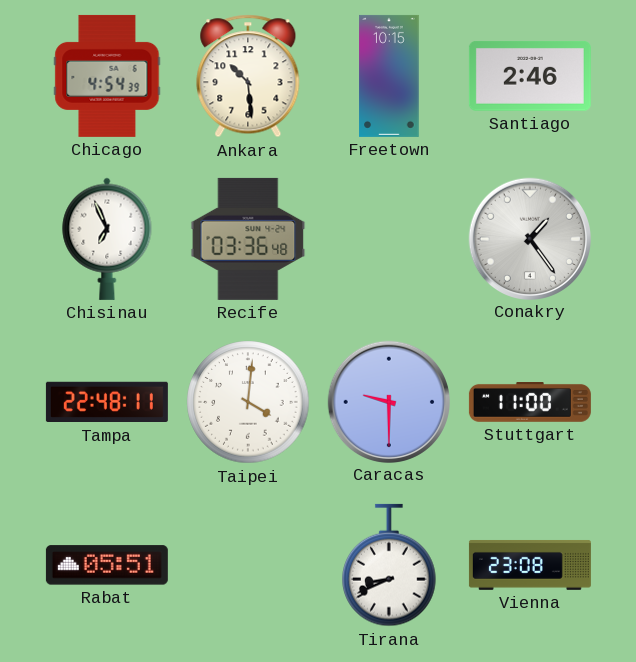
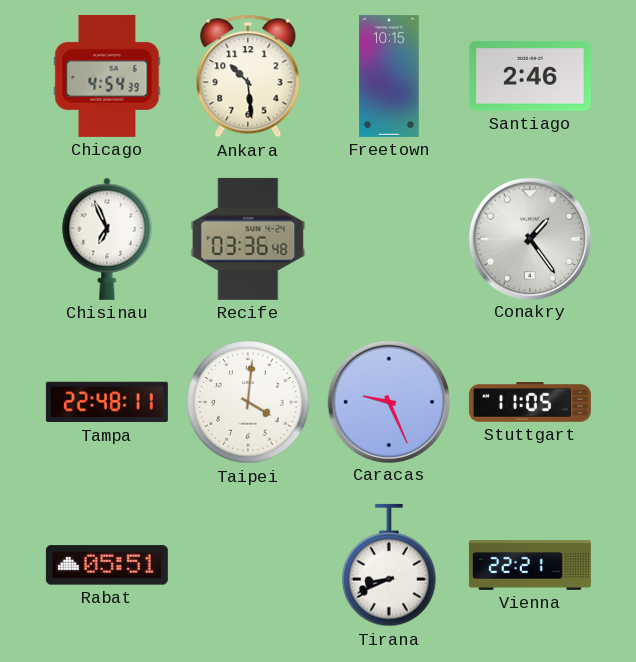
Caracas: 9:30 -> 9:26
Stuttgart: 11:00 -> 11:05
Vienna: 23:08 -> 22:21
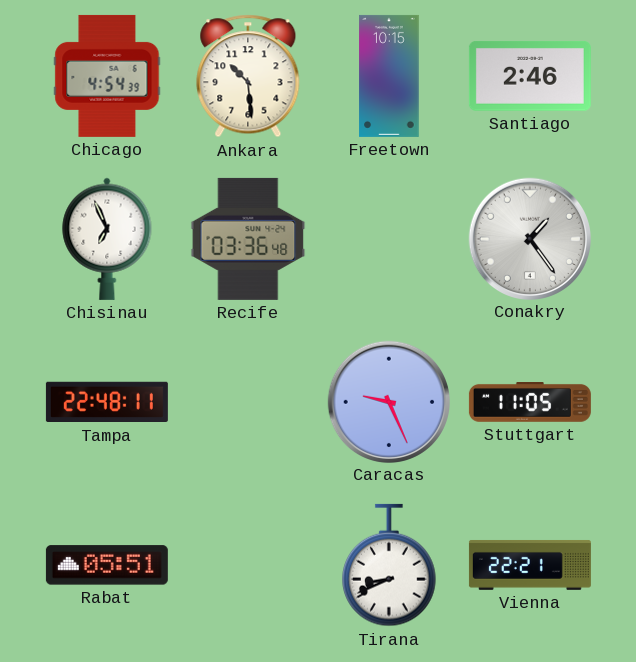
Taipei: 4:01 -> none
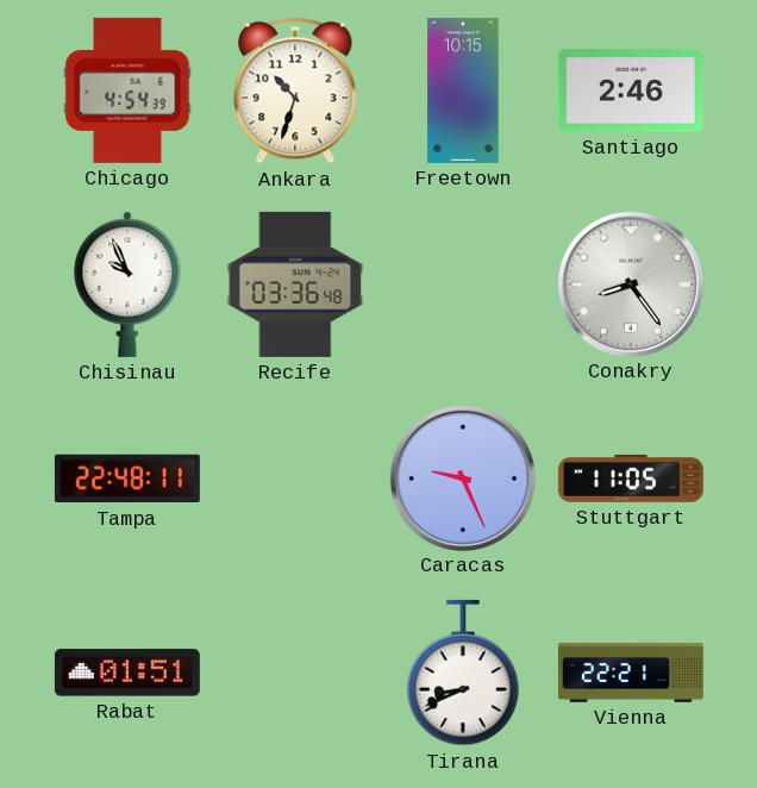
Ankara: 10:29 -> 10:33
Chisinau: 6:56 -> 9:56
Conakry: 1:24 -> 8:24
Rabat: 05:51 -> 01:51
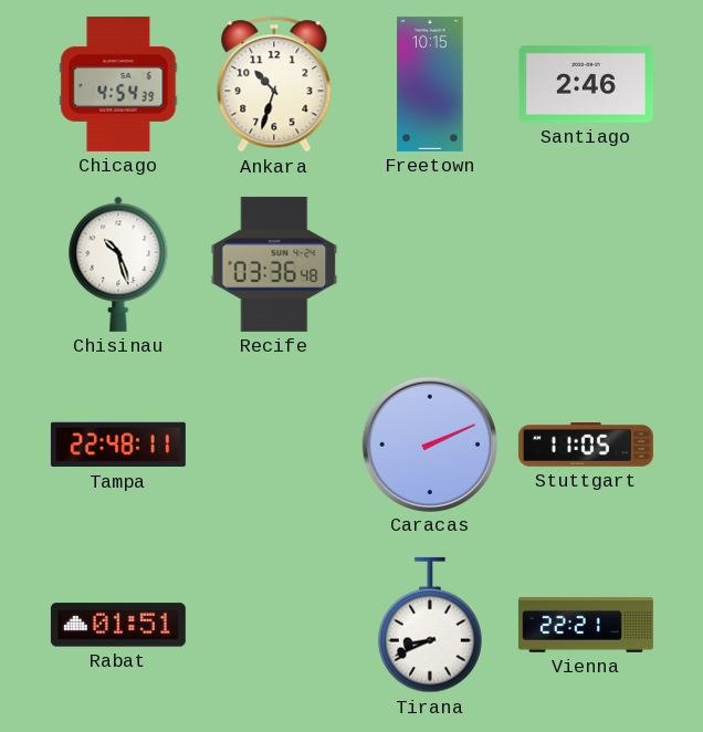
Chisinau: 9:56 -> 10:27
Conakry: 8:24 -> none
Caracas: 9:26 -> 2:11
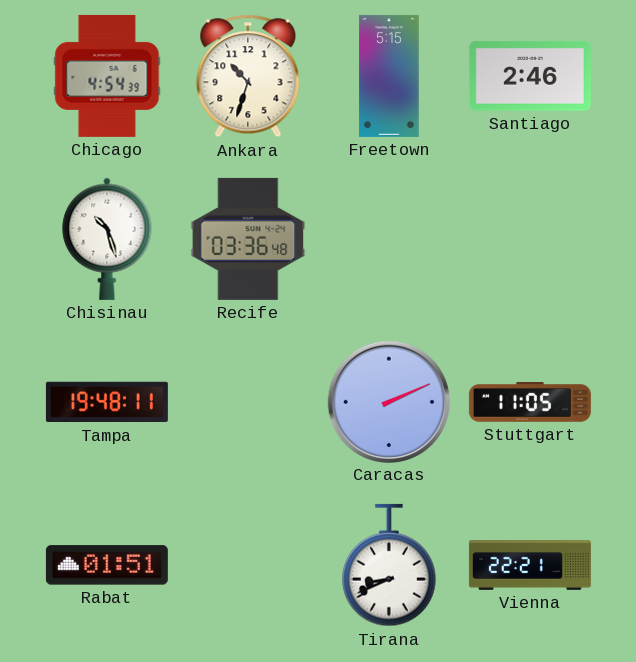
Freetown: 10:15 -> 5:15
Tampa: 22:48 -> 19:48
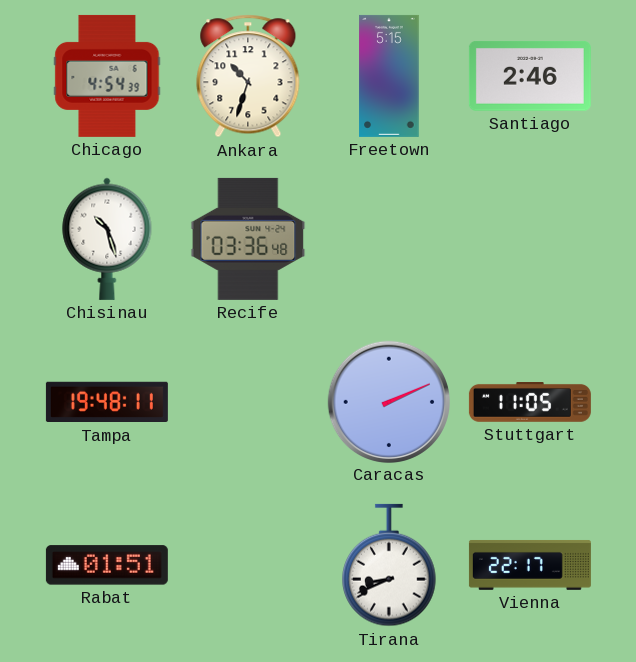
Vienna: 22:21 -> 22:17
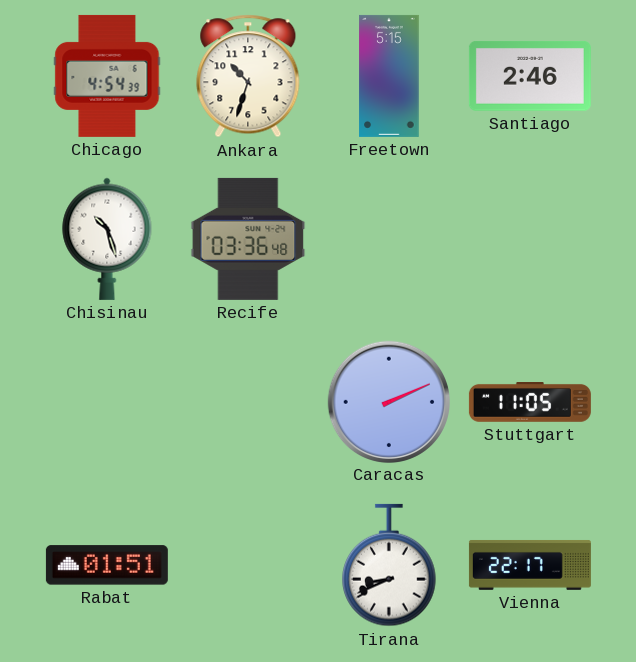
Tampa: 19:48 -> none
